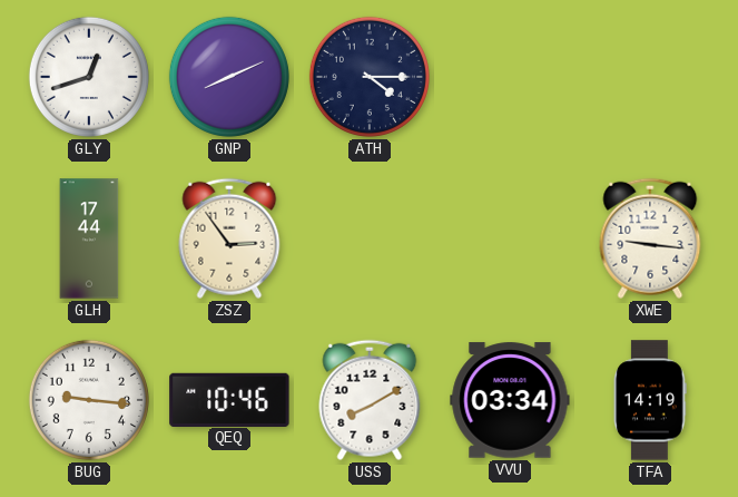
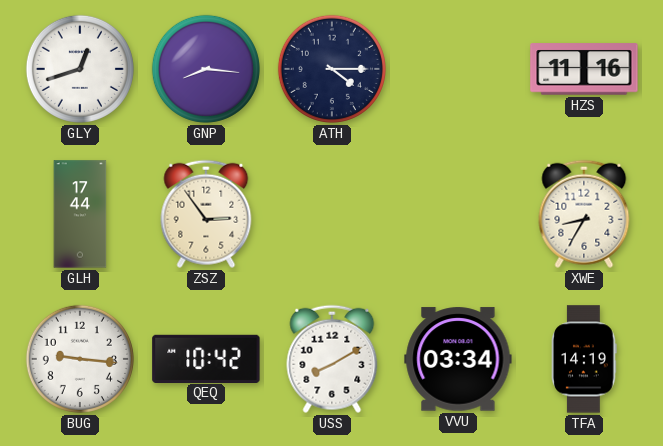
GNP: 8:11 -> 8:16
HZS: none -> 11:16
XWE: 9:16 -> 8:35
QEQ: 10:46 -> 10:42
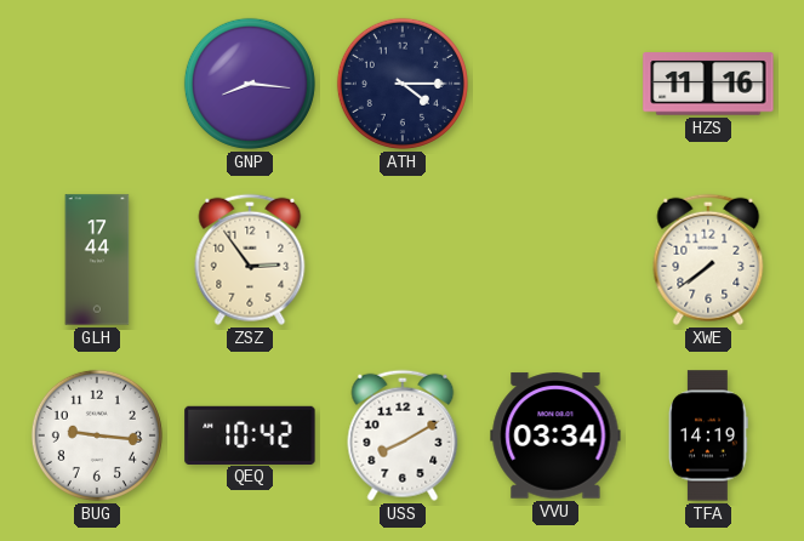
GLY: 12:42 -> none
XWE: 8:35 -> 7:39
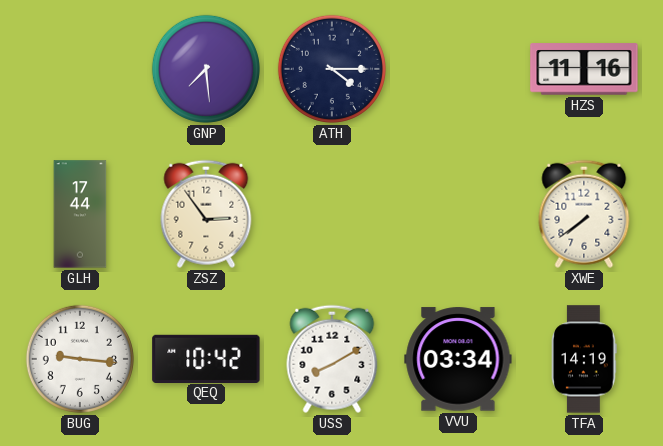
GNP: 8:16 -> 7:29
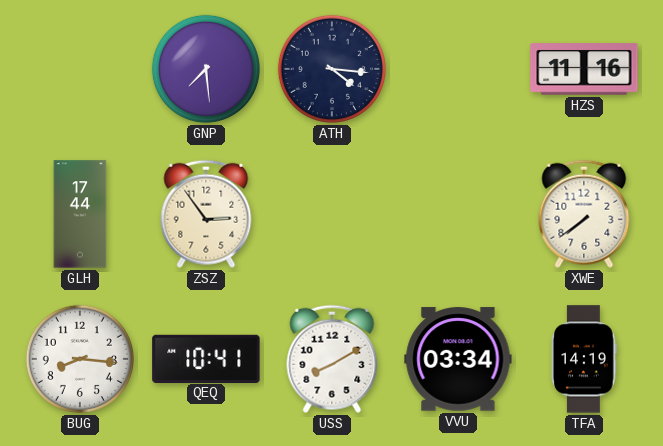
ATH: 4:15 -> 4:16
BUG: 9:16 -> 8:16
QEQ: 10:42 -> 10:41
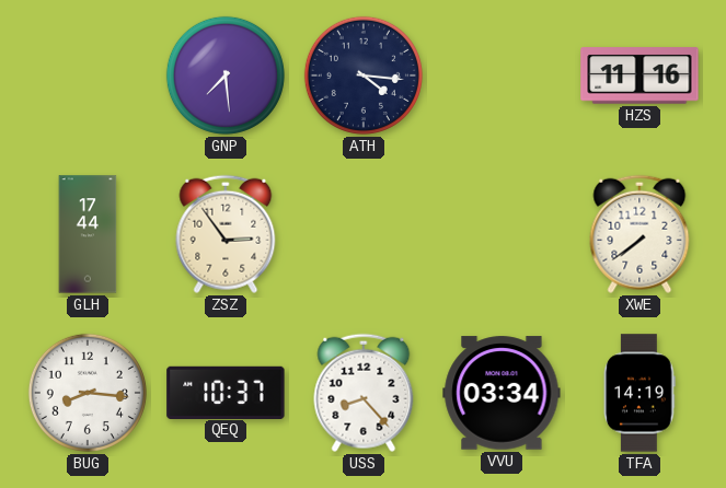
QEQ: 10:41 -> 10:37
USS: 8:10 -> 8:23
